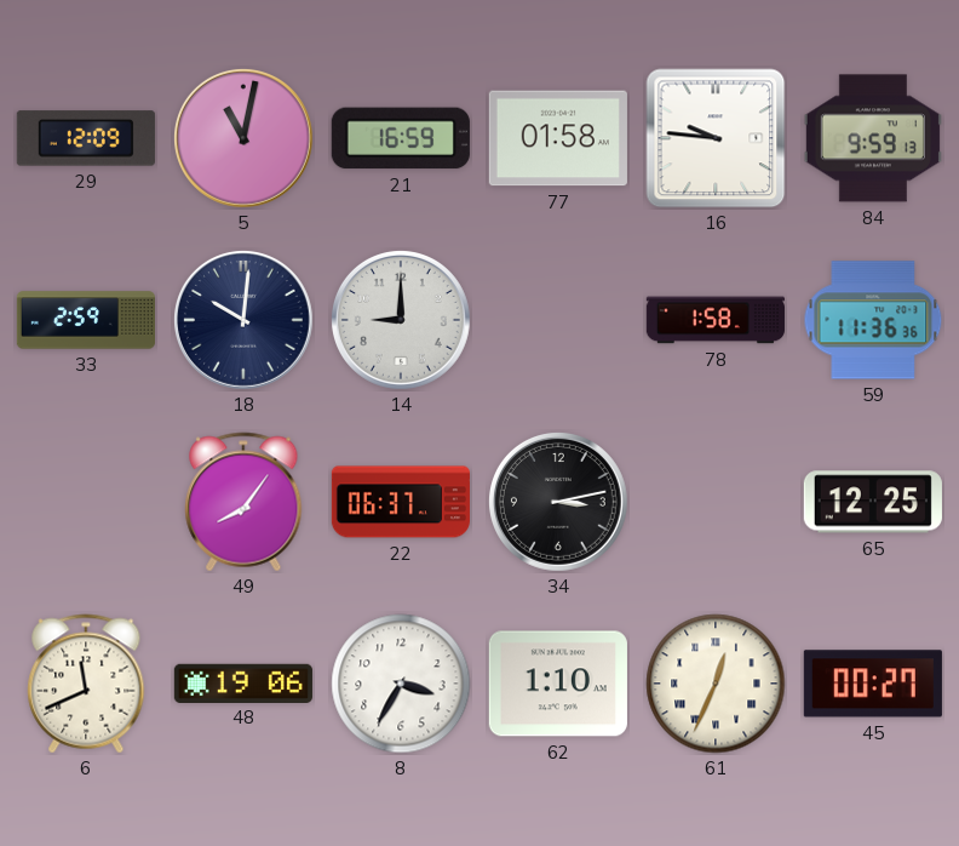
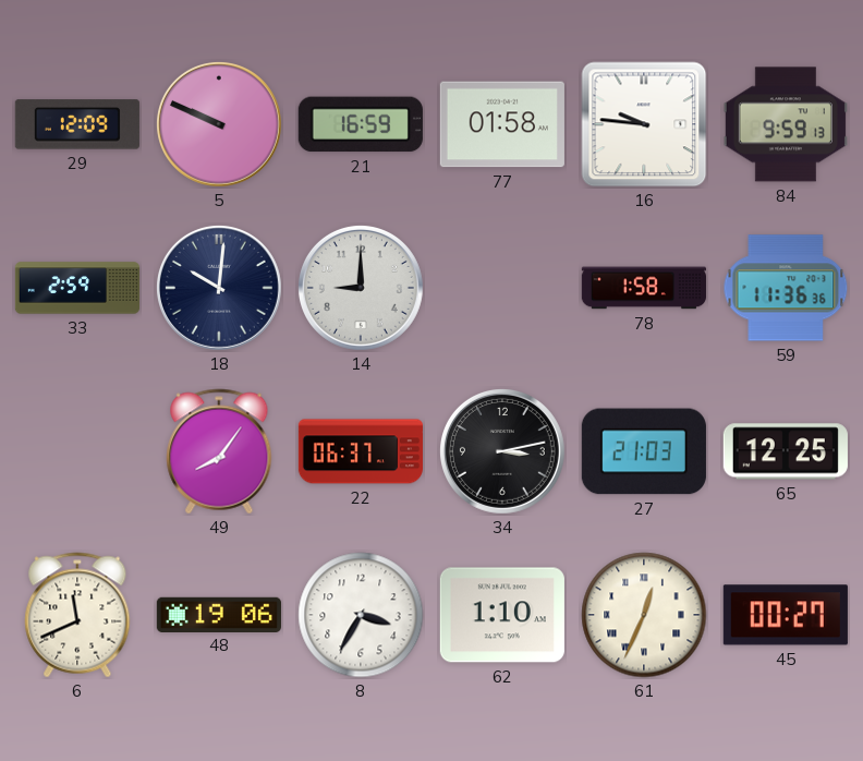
5: 11:02 -> 9:49
27: none -> 21:03
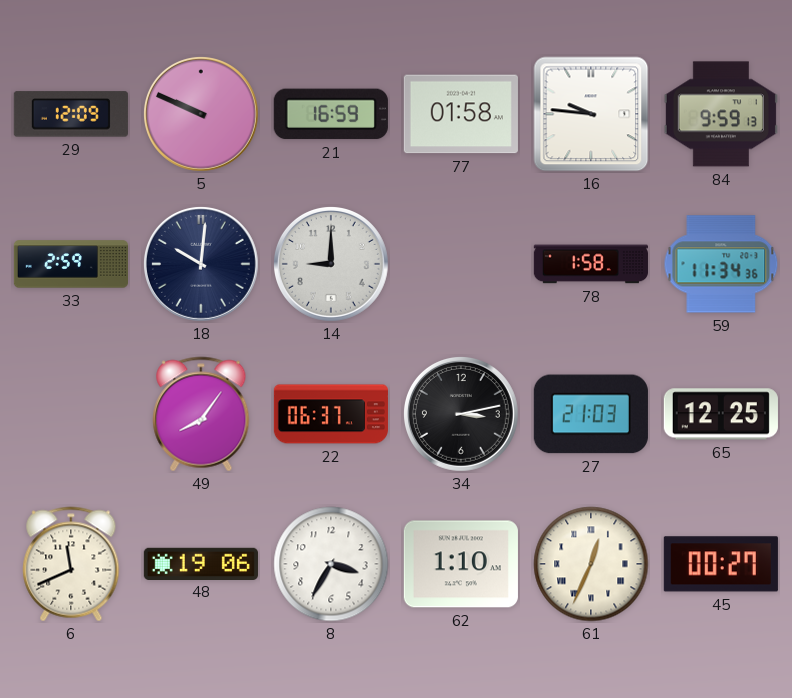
59: 11:36 -> 11:34
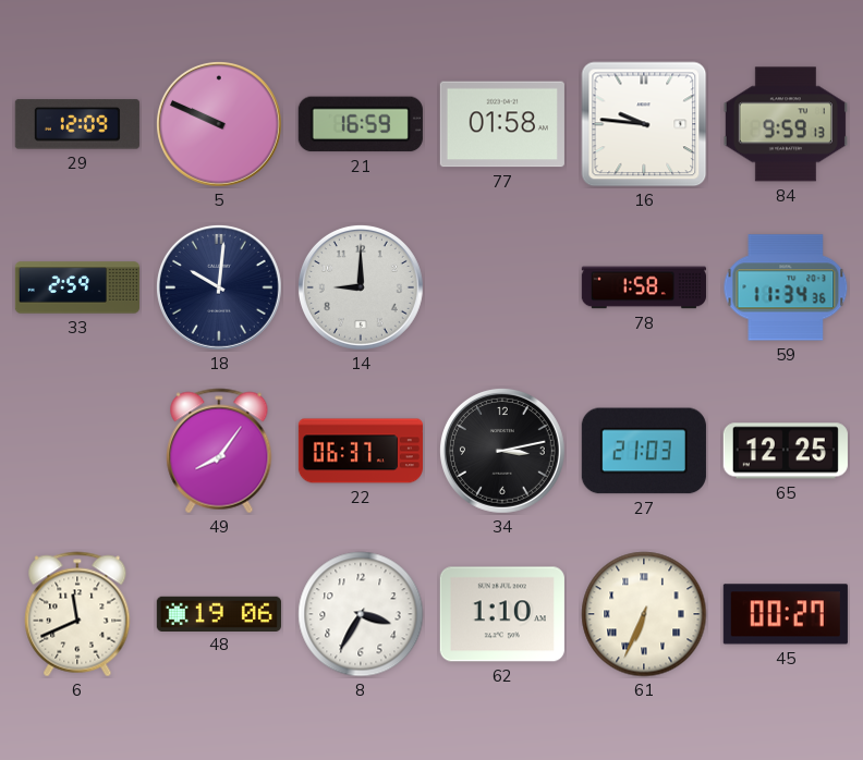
61: 12:34 -> 6:34
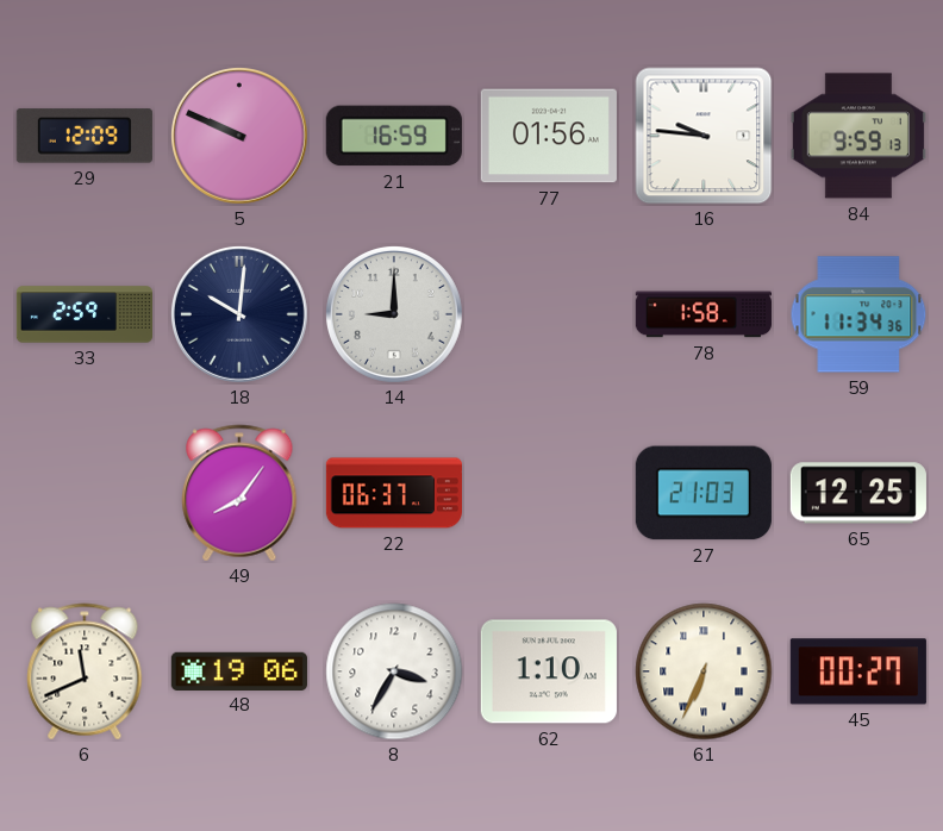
77: 01:58 -> 01:56
34: 3:13 -> none
